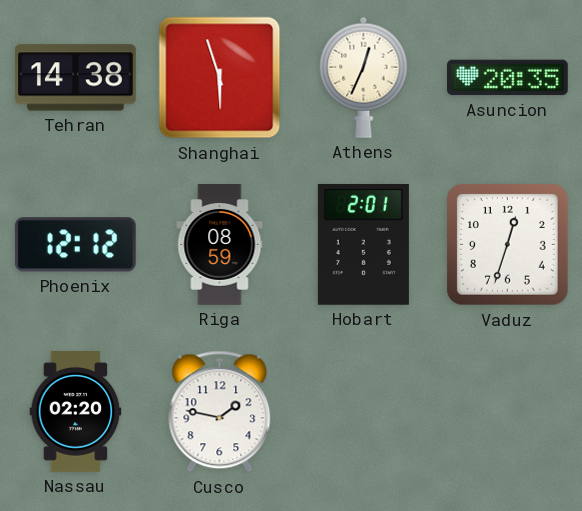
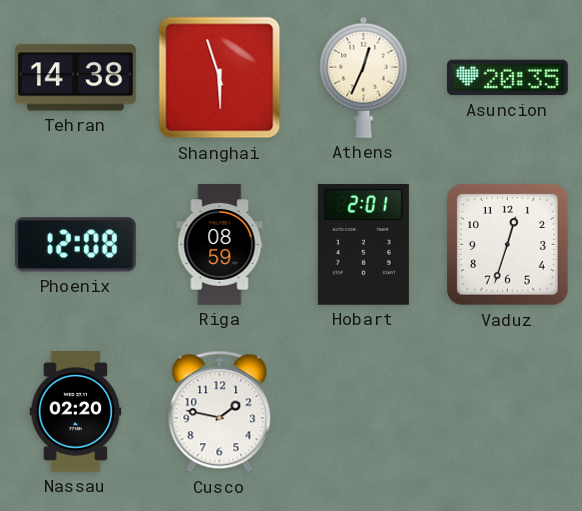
Phoenix: 12:12 -> 12:08
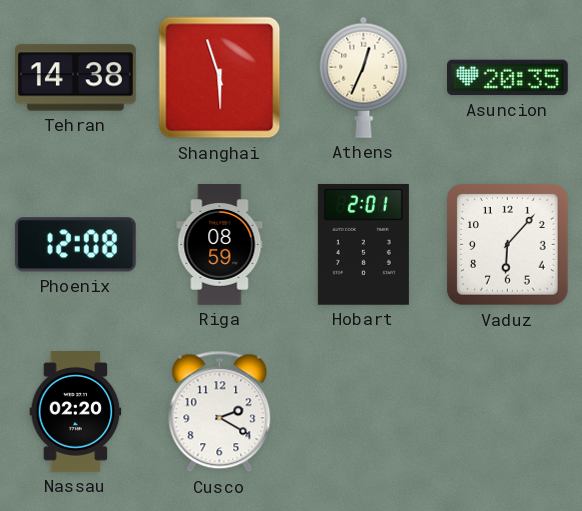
Vaduz: 12:33 -> 6:07
Cusco: 1:47 -> 2:20
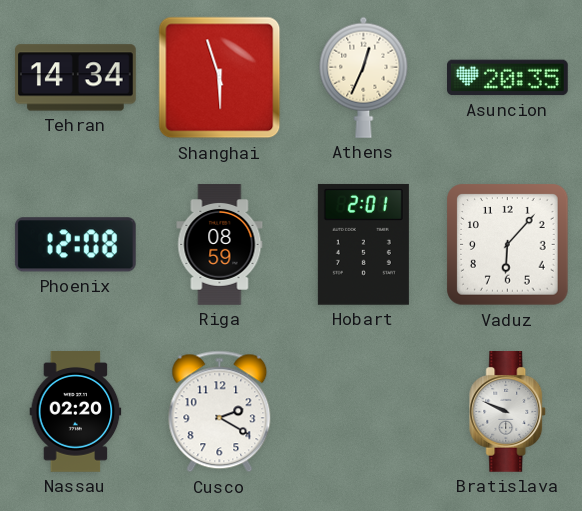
Tehran: 14:38 -> 14:34
Bratislava: none -> 9:49
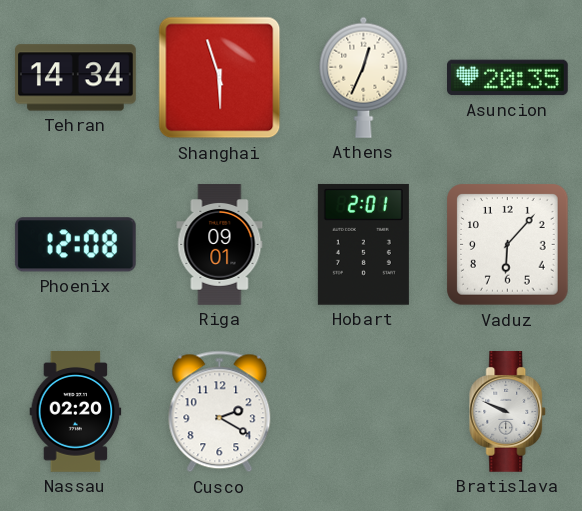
Riga: 08:59 -> 09:01
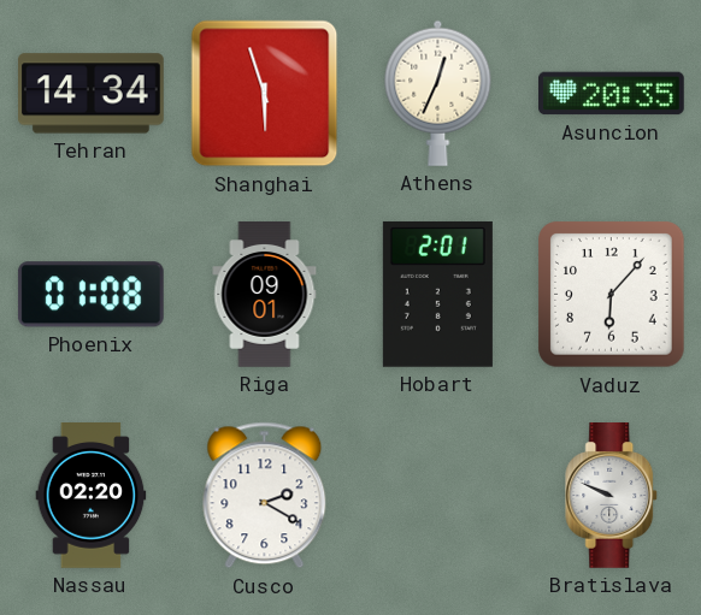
Phoenix: 12:08 -> 01:08
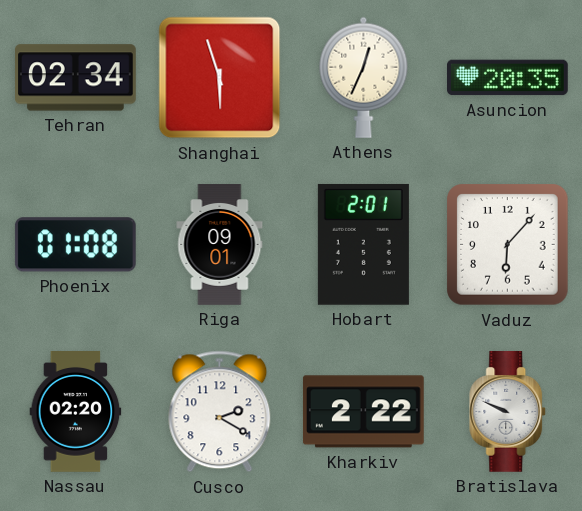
Tehran: 14:34 -> 02:34
Kharkiv: none -> 2:22
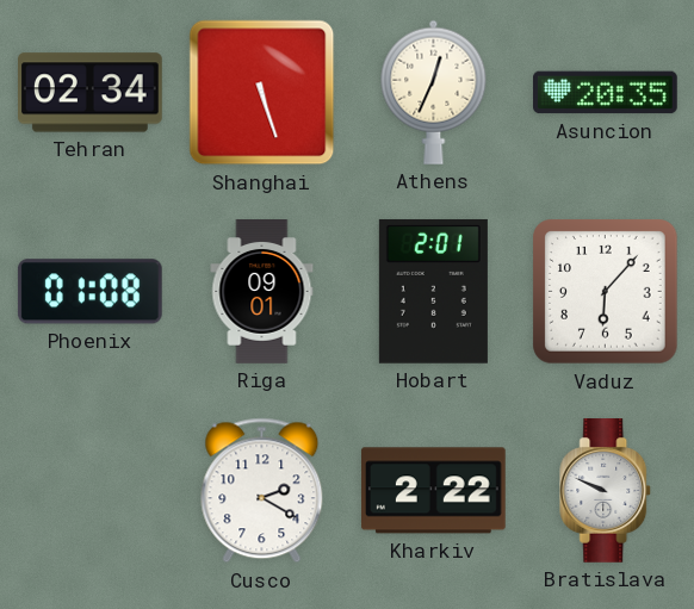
Shanghai: 5:57 -> 5:27
Nassau: 02:20 -> none
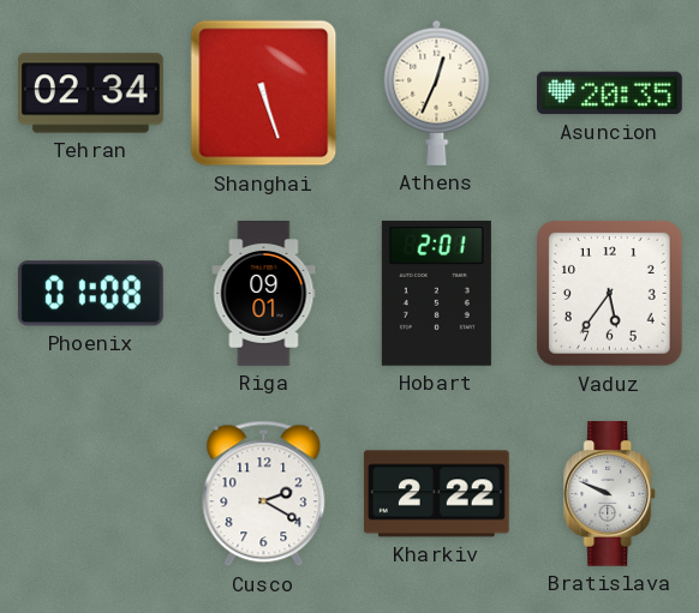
Vaduz: 6:07 -> 5:36
